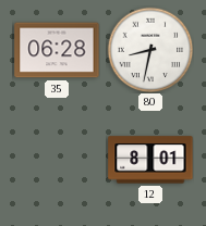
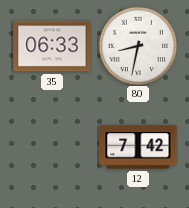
35: 06:28 -> 06:33
12: 8:01 -> 7:42
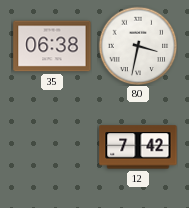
35: 06:33 -> 06:38
80: 8:32 -> 3:32
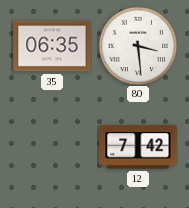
35: 06:38 -> 06:35
80: 3:32 -> 3:29
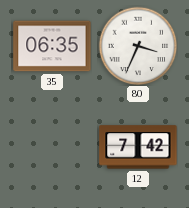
80: 3:29 -> 3:34
